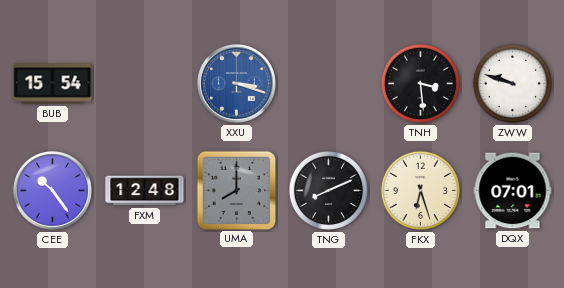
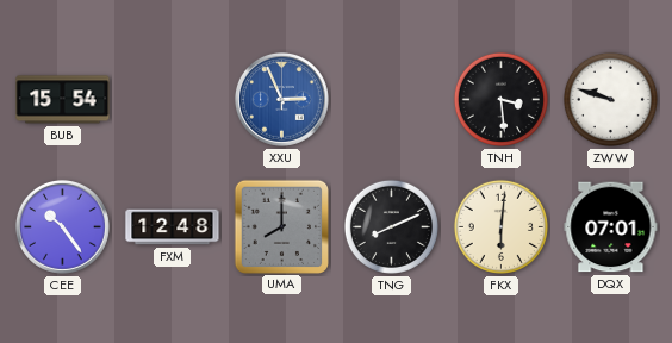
XXU: 3:18 -> 2:56
FKX: 6:27 -> 6:01
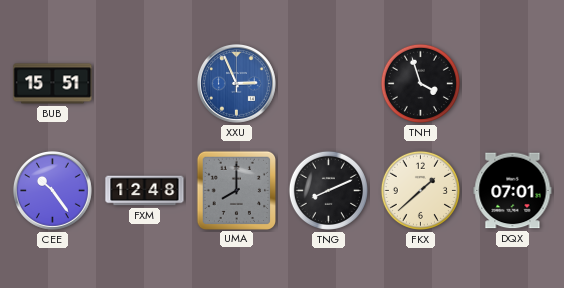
BUB: 15:54 -> 15:51
TNH: 3:29 -> 3:57
ZWW: 9:48 -> none
FKX: 6:01 -> 1:38
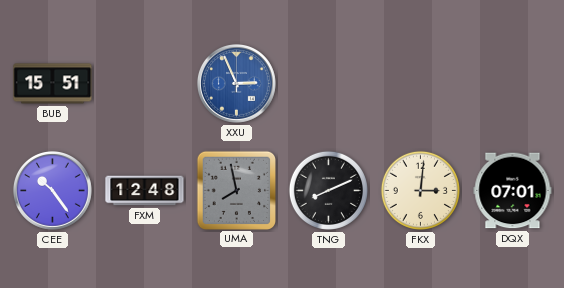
TNH: 3:57 -> none
UMA: 8:00 -> 7:58
FKX: 1:38 -> 3:01
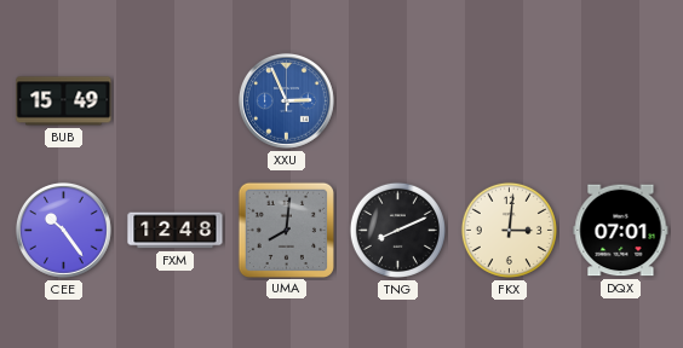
BUB: 15:51 -> 15:49
UMA: 7:58 -> 8:01
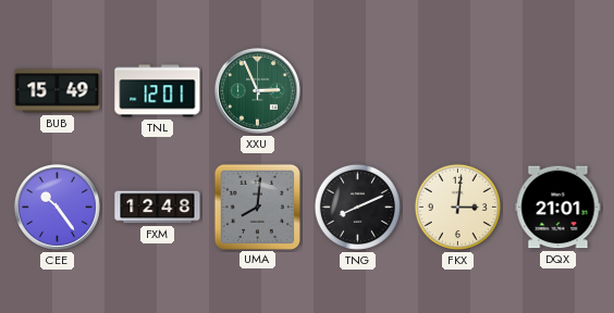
TNL: none -> 12:01
XXU dial: blue -> green
DQX: 07:01 -> 21:01
